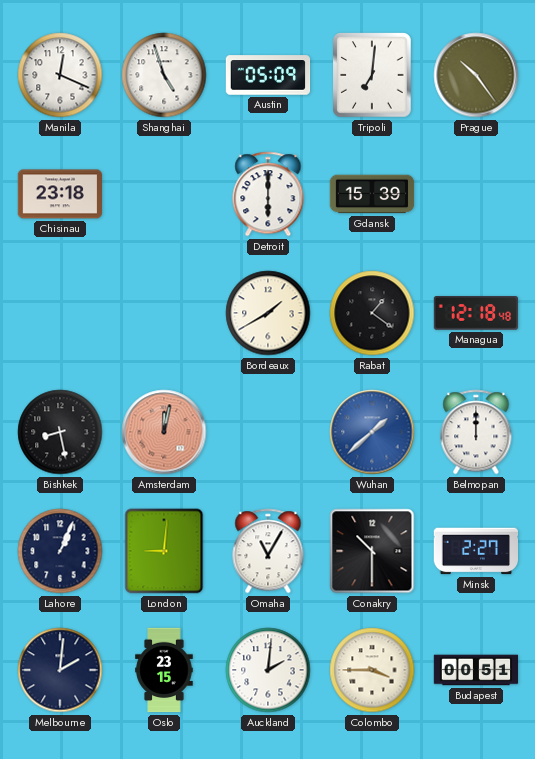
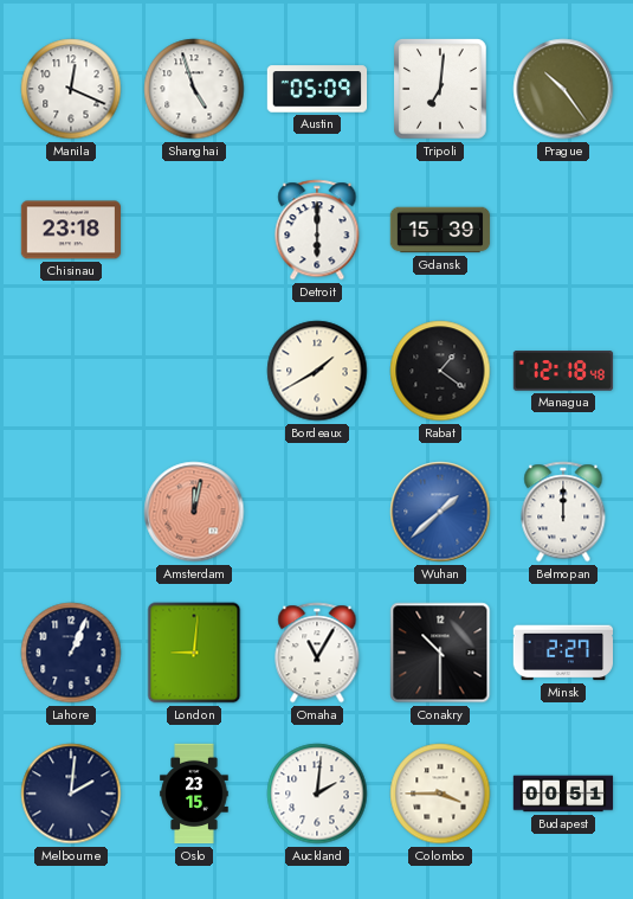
Bishkek: 8:28 -> none
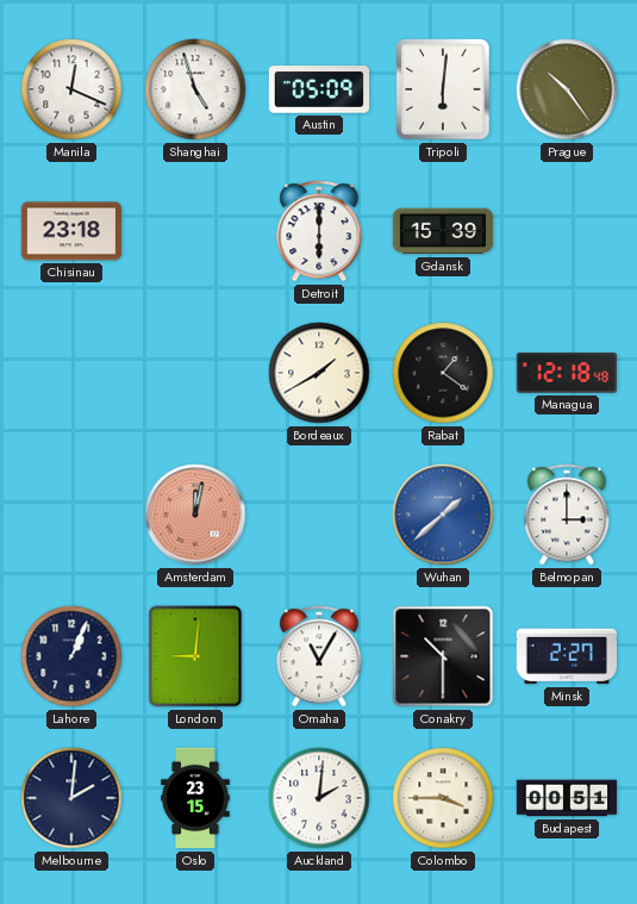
Tripoli: 7:01 -> 6:01
Belmopan: 12:00 -> 3:00
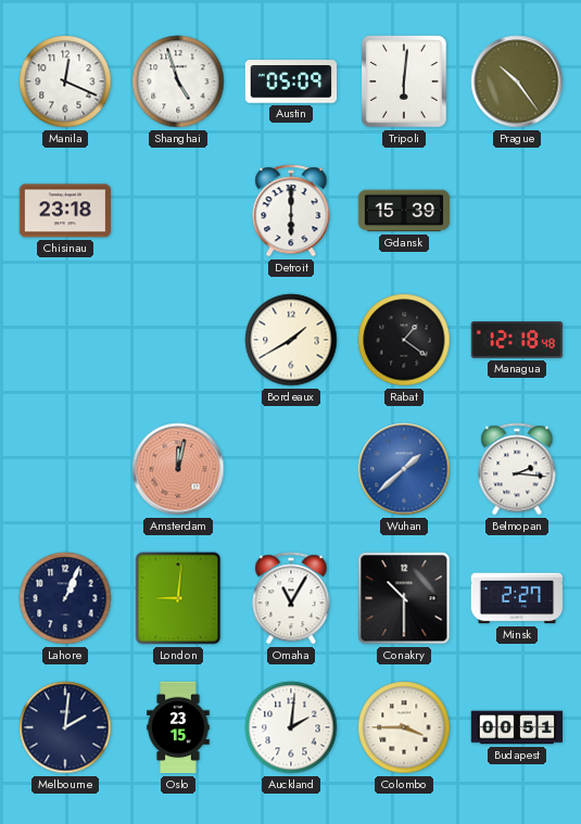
Belmopan: 3:00 -> 2:16
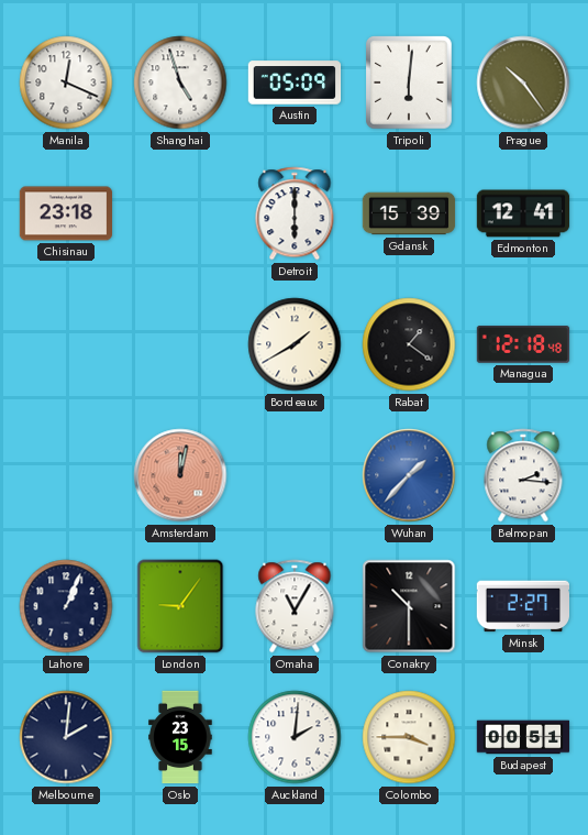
Edmonton: none -> 12:41
Wuhan: 1:38 -> 1:37
London: 9:01 -> 9:06
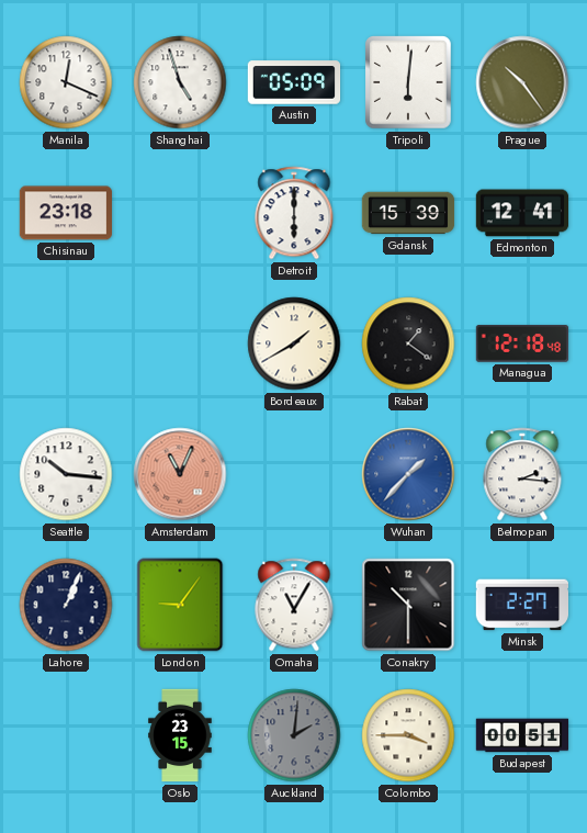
Seattle: none -> 10:16
Amsterdam: 12:02 -> 11:04
Melbourne: 2:01 -> none
Auckland dial: white -> grey
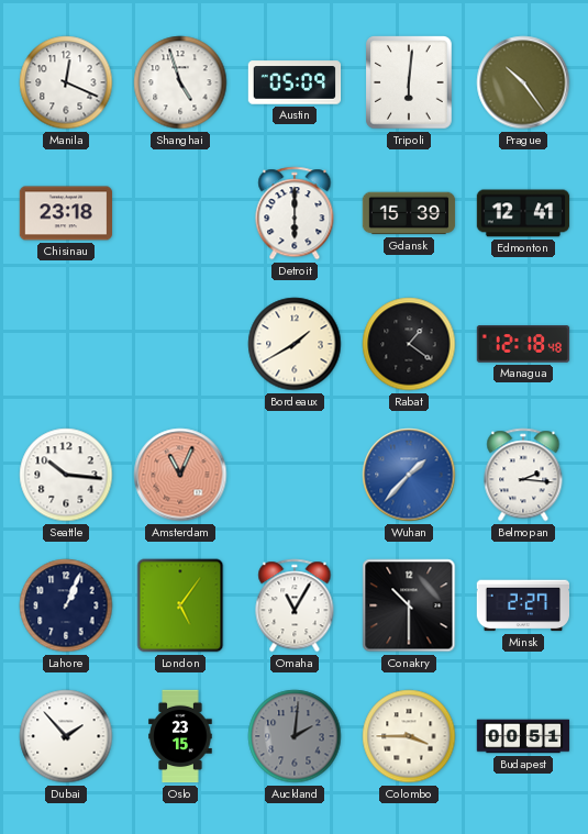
London: 9:06 -> 5:06
Dubai: none -> 1:53
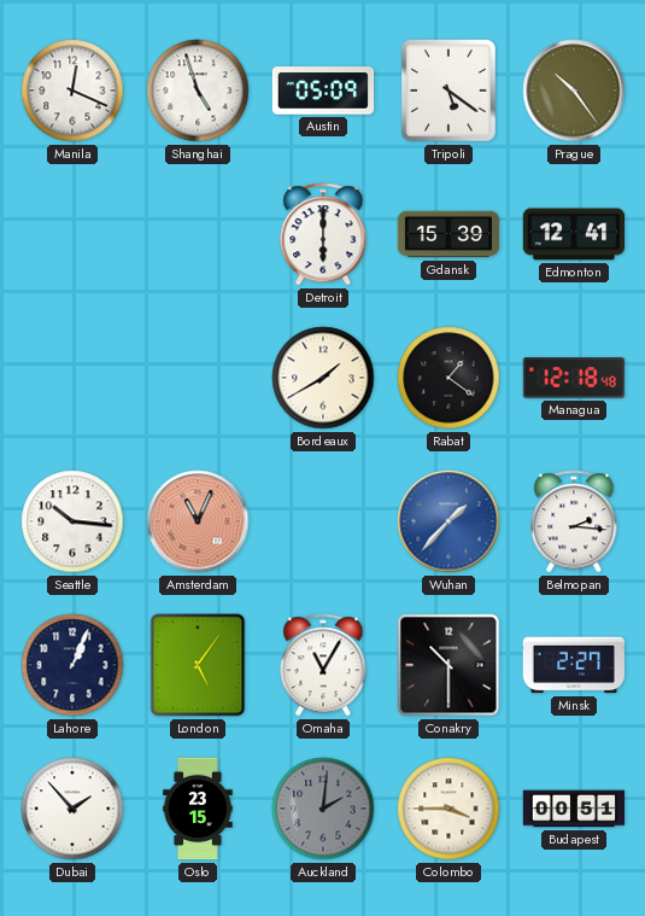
Tripoli: 6:01 -> 5:21
Chisinau: 23:18 -> none
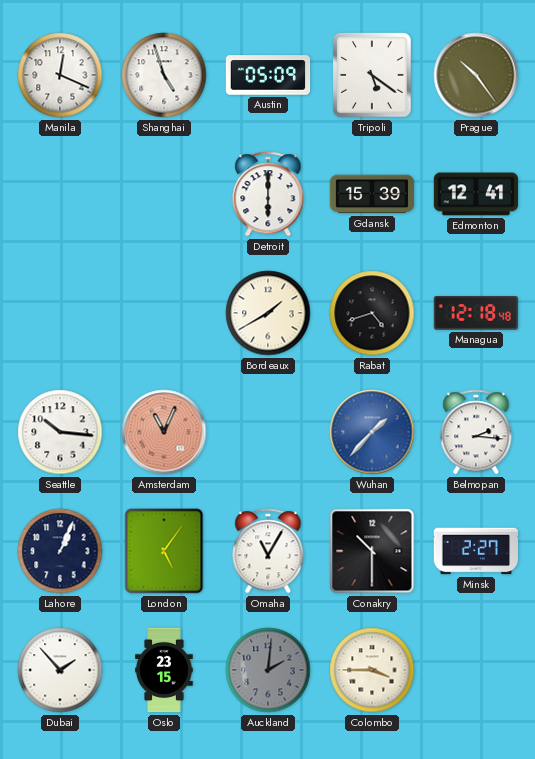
Rabat: 1:21 -> 4:42
Budapest: 00:51 -> none
